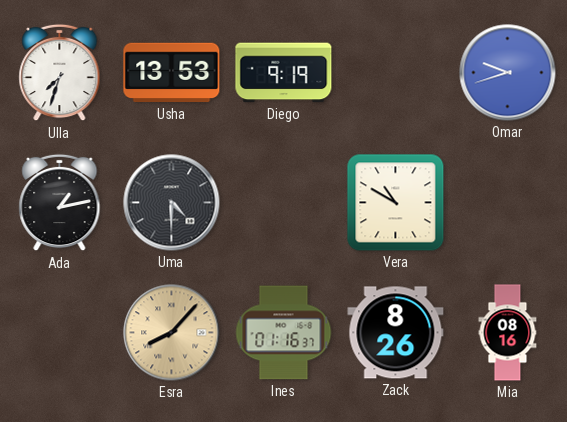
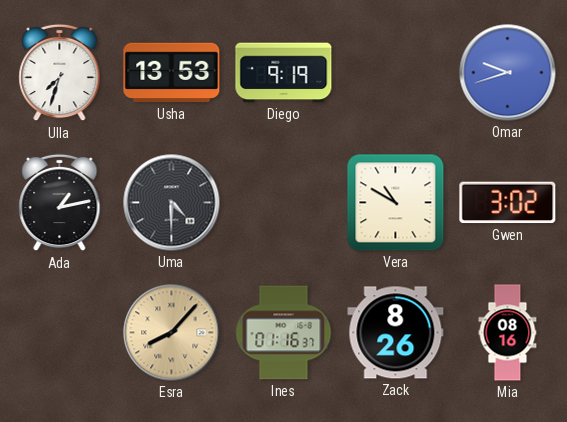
Gwen: none -> 3:02
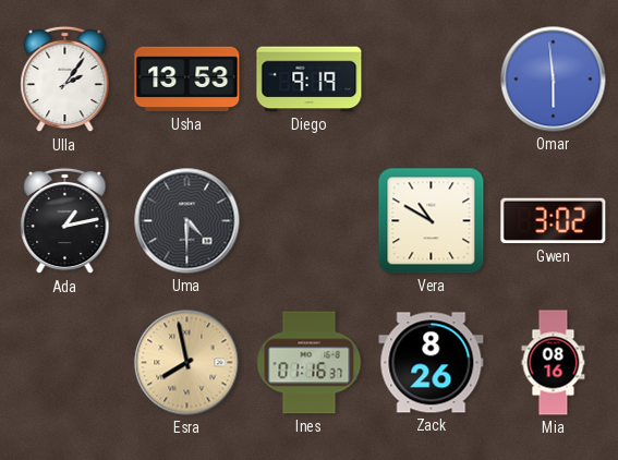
Ulla: 7:33 -> 2:06
Omar: 9:42 -> 5:59
Esra: 8:07 -> 7:58
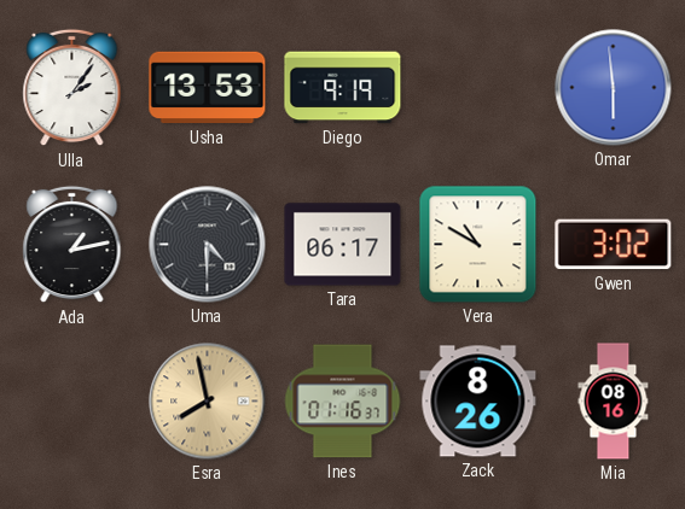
Tara: none -> 06:17
